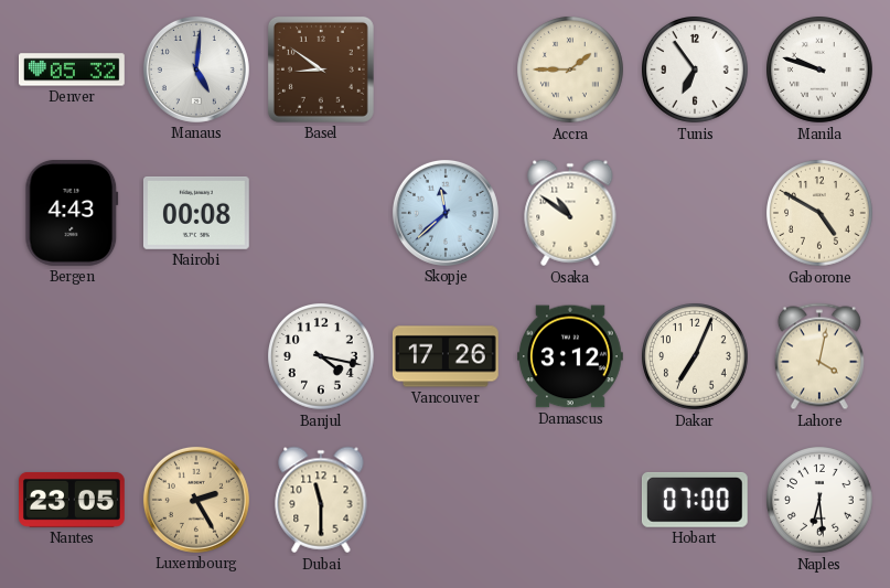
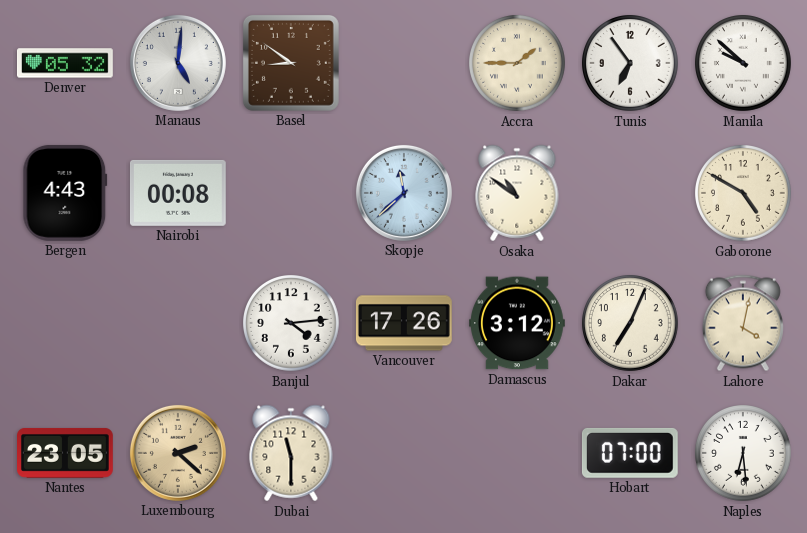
Manila: 9:48 -> 9:52
Banjul: 4:17 -> 4:14
Luxembourg: 2:25 -> 2:22
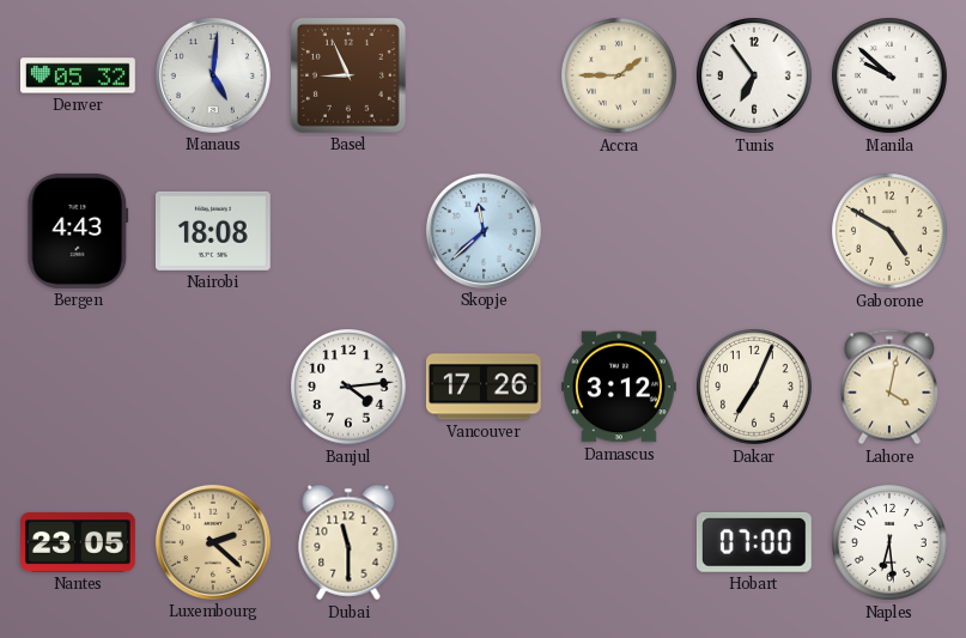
Basel: 8:51 -> 8:56
Nairobi: 00:08 -> 18:08
Osaka: 10:51 -> none
